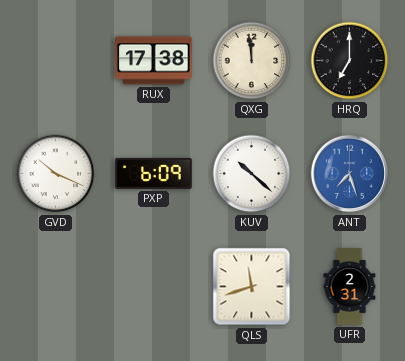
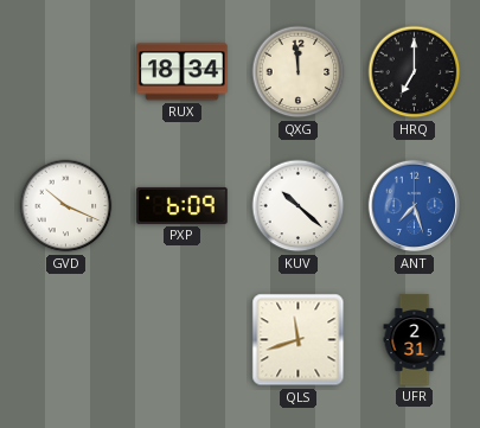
RUX: 17:38 -> 18:34
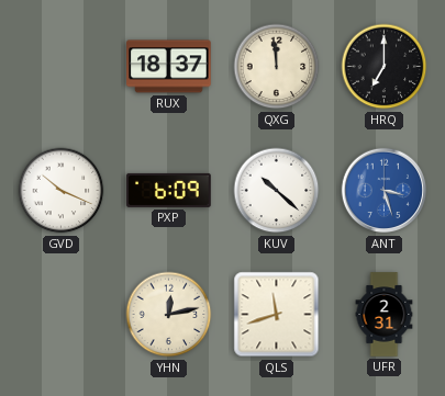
RUX: 18:34 -> 18:37
ANT: 7:27 -> 3:27
YHN: none -> 12:13
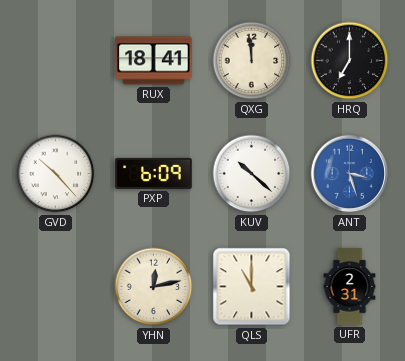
RUX: 18:37 -> 18:41
GVD: 10:19 -> 10:23
QLS: 11:42 -> 11:00
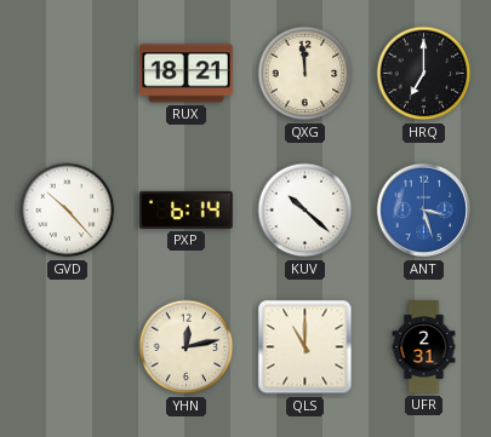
RUX: 18:41 -> 18:21
PXP: 6:09 -> 6:14
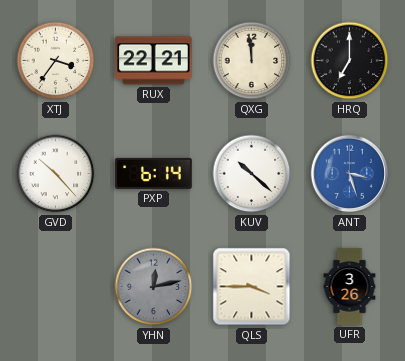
XTJ: none -> 3:36
RUX: 18:21 -> 22:21
YHN dial: cream -> grey
QLS: 11:00 -> 3:45
UFR: 2:31 -> 3:26
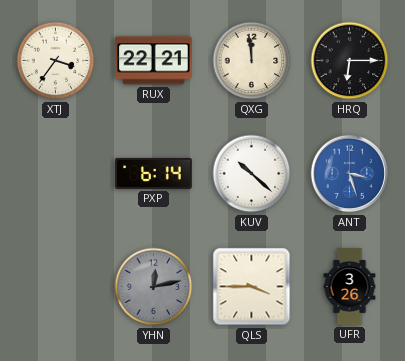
HRQ: 7:00 -> 6:15
GVD: 10:23 -> none
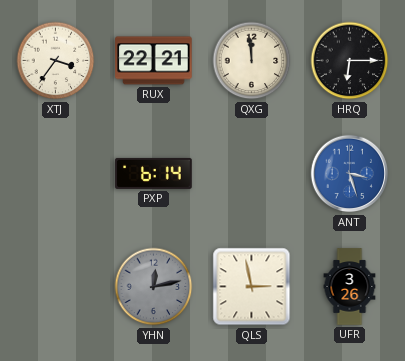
KUV: 10:22 -> none
QLS: 3:45 -> 2:58
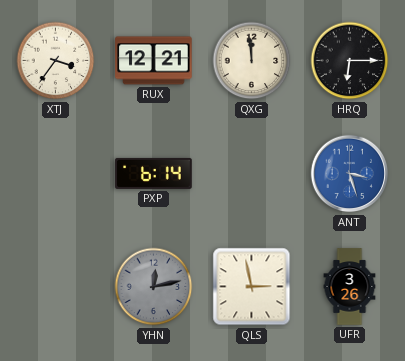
RUX: 22:21 -> 12:21
